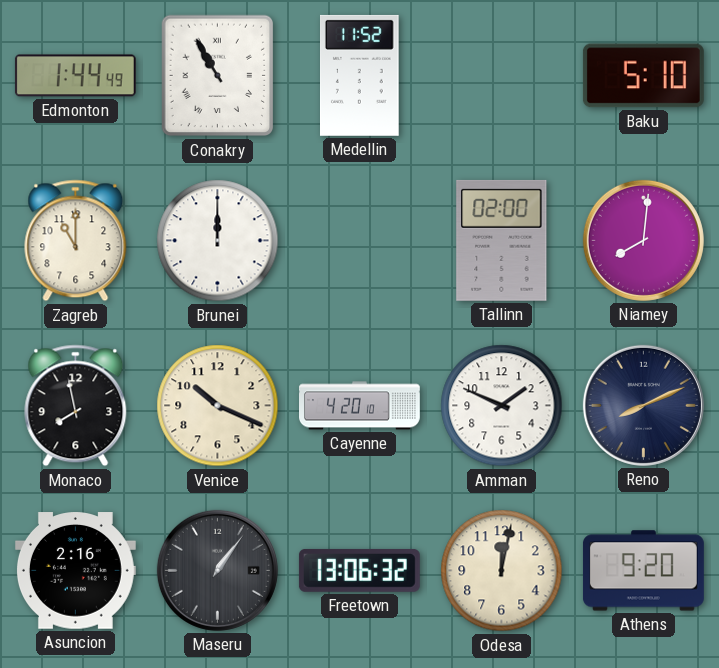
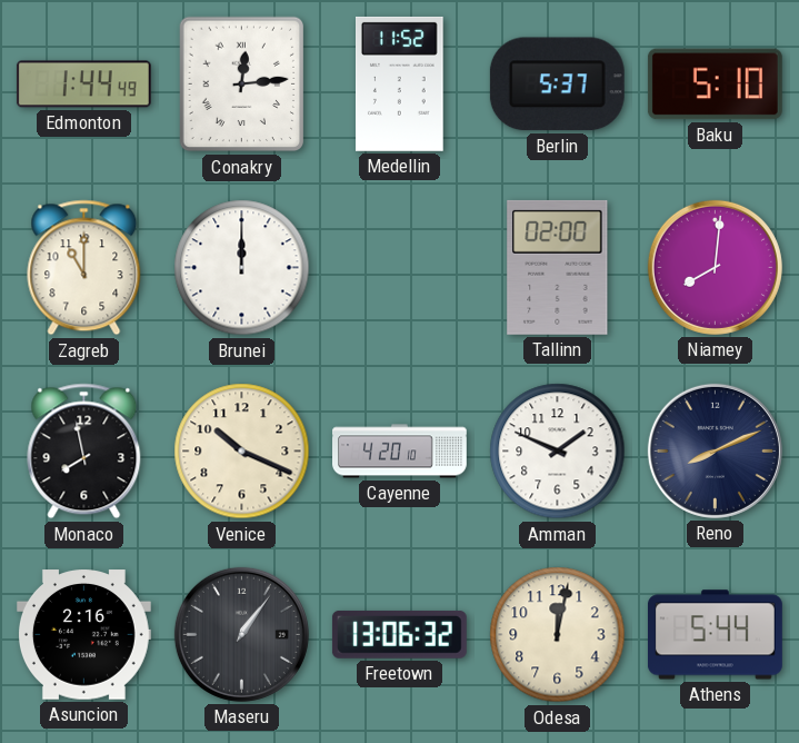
Conakry: 10:55 -> 12:14
Berlin: none -> 5:37
Athens: 9:20 -> 5:44
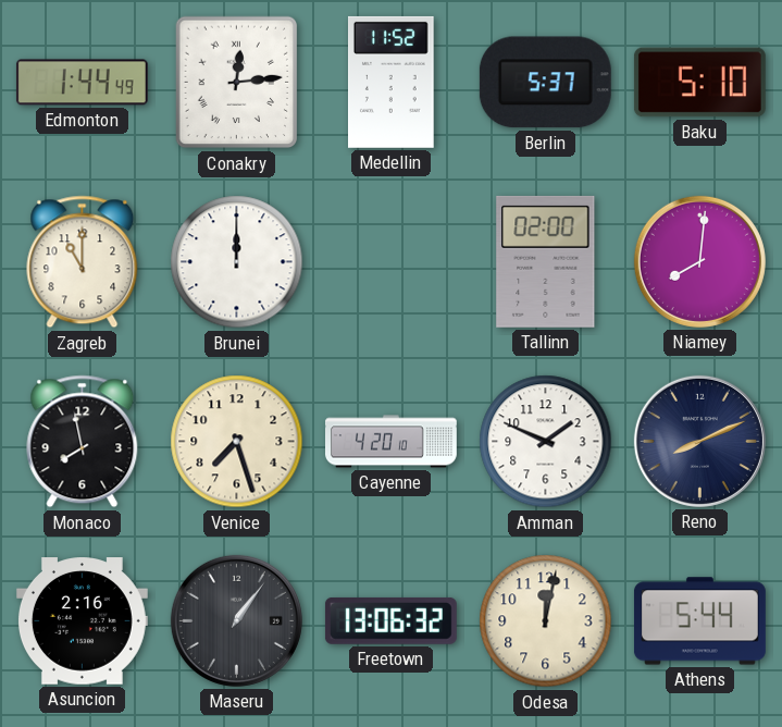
Venice: 10:19 -> 7:27
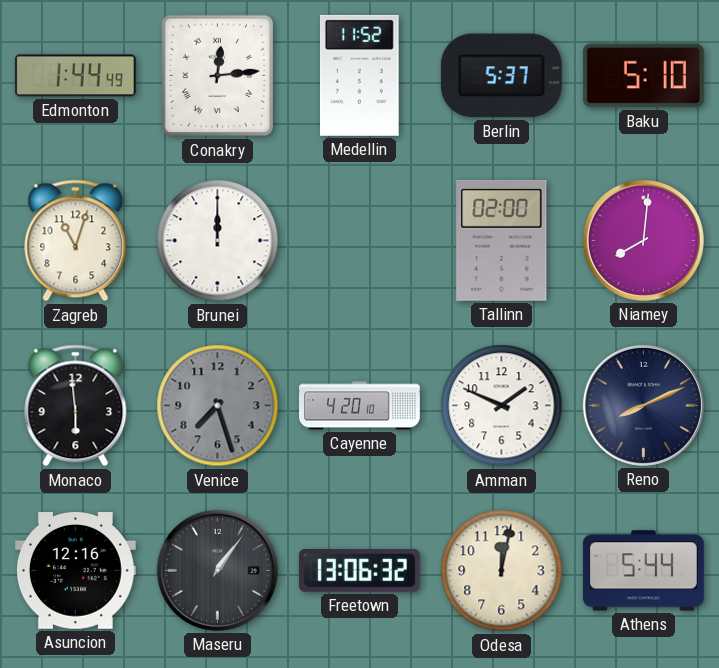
Zagreb: 11:00 -> 11:03
Monaco: 7:58 -> 5:59
Venice dial: cream -> grey
Asuncion: 2:16 -> 12:16
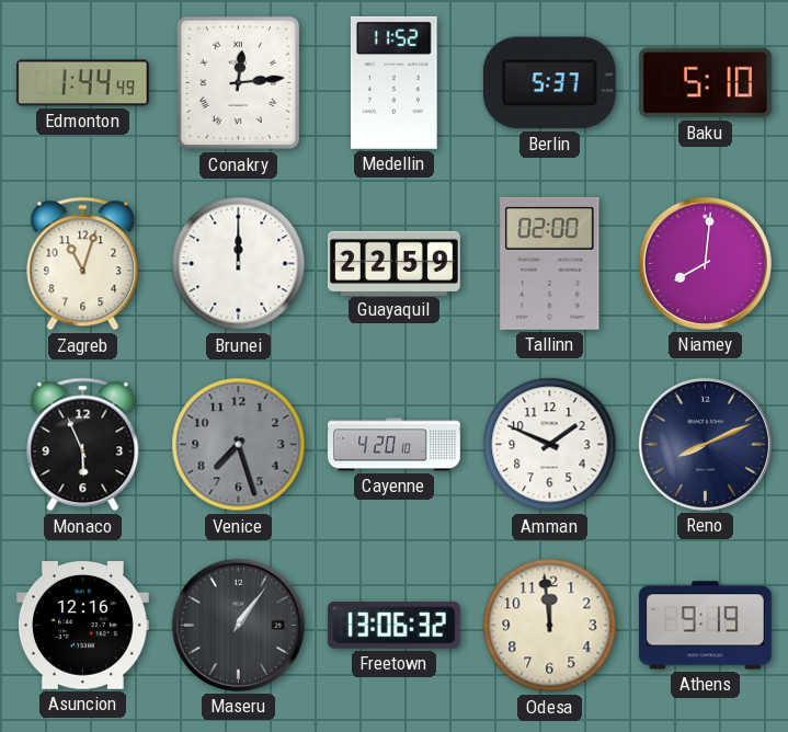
Guayaquil: none -> 22:59
Monaco: 5:59 -> 5:56
Odesa: 12:02 -> 11:59
Athens: 5:44 -> 9:19
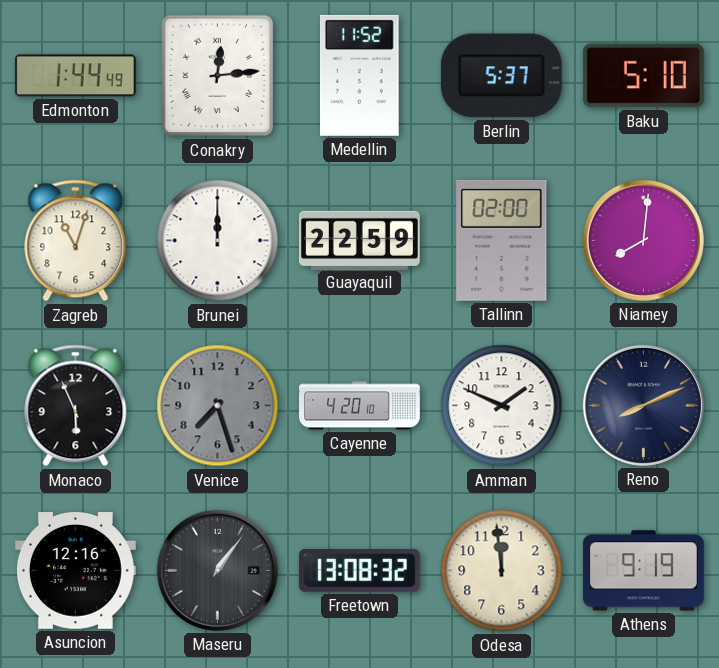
Freetown: 13:06 -> 13:08
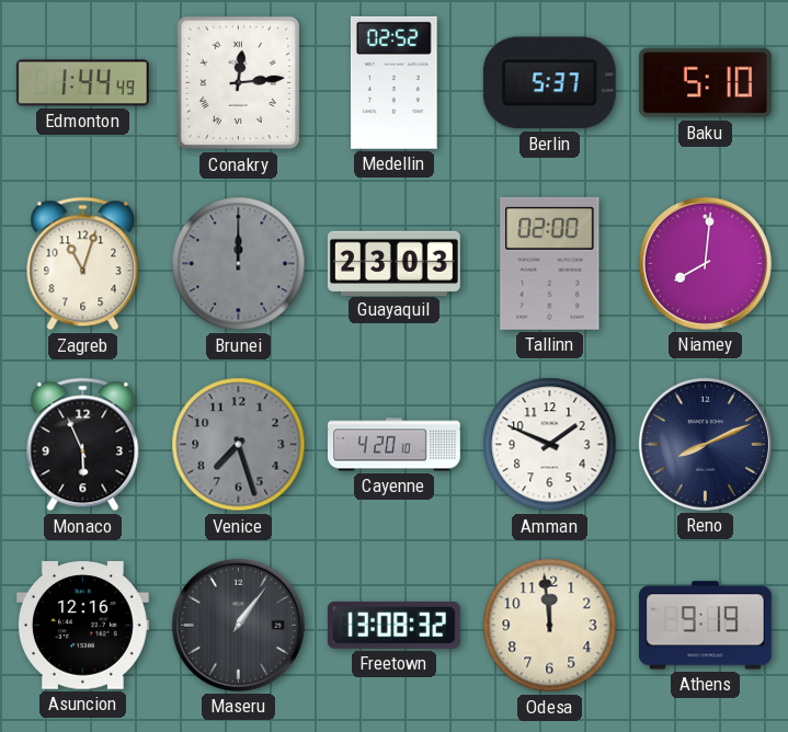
Medellin: 11:52 -> 02:52
Brunei dial: white -> grey
Guayaquil: 22:59 -> 23:03
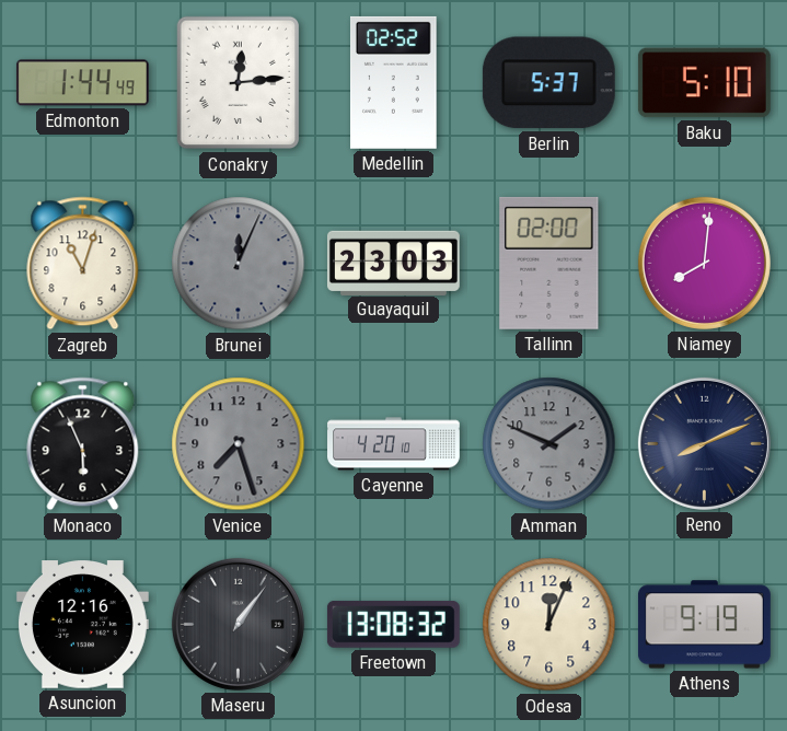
Brunei: 12:00 -> 12:04
Amman dial: white -> grey
Odesa: 11:59 -> 12:04
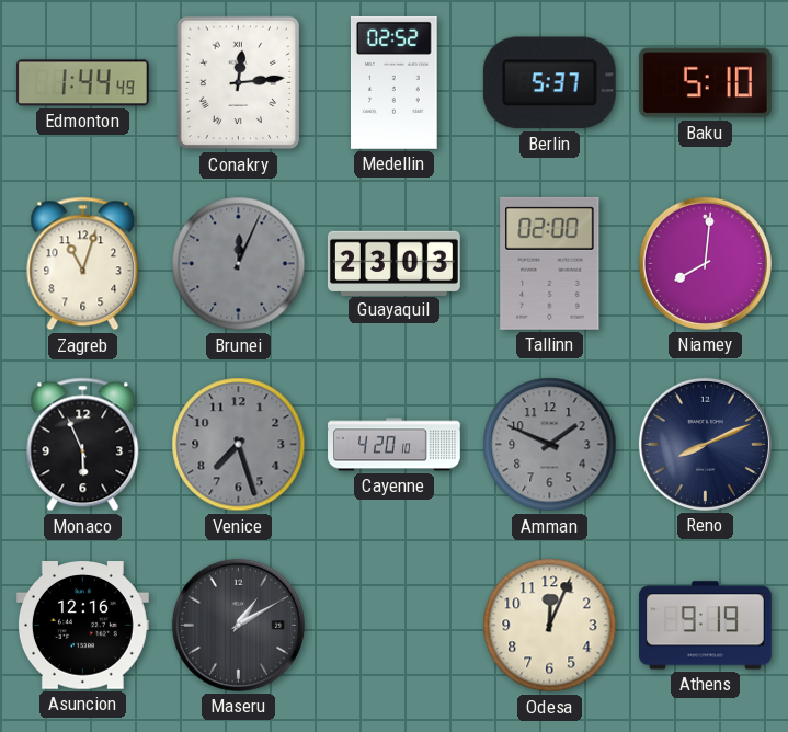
Maseru: 1:06 -> 1:10
Freetown: 13:08 -> none
